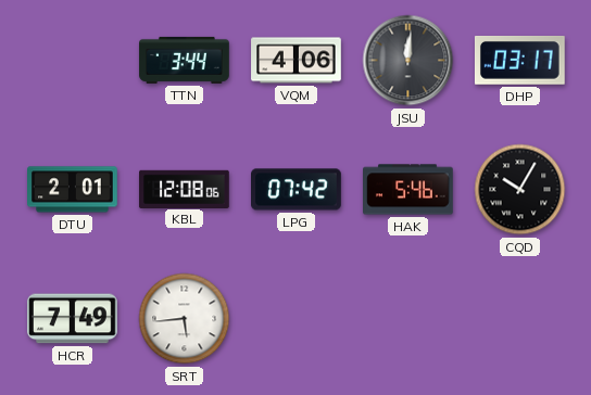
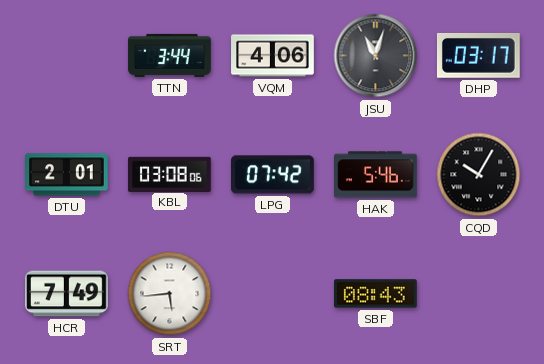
JSU: 12:01 -> 11:03
KBL: 12:08 -> 03:08
SBF: none -> 08:43
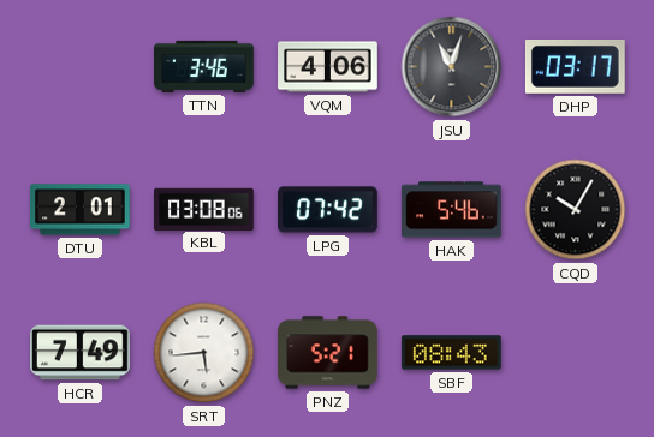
TTN: 3:44 -> 3:46
PNZ: none -> 5:21
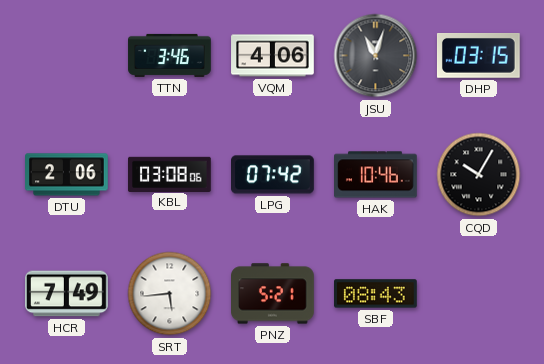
DHP: 03:17 -> 03:15
DTU: 2:01 -> 2:06
HAK: 5:46 -> 10:46
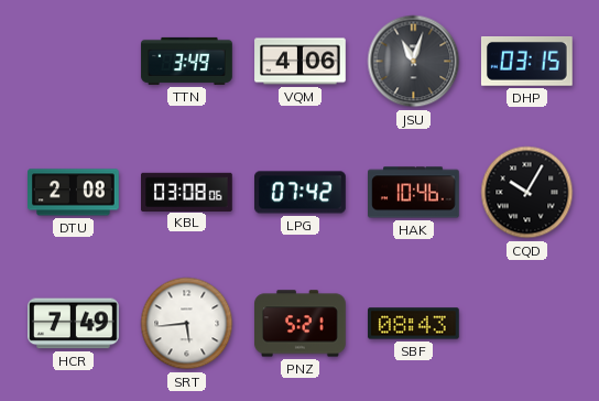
TTN: 3:46 -> 3:49
DTU: 2:06 -> 2:08
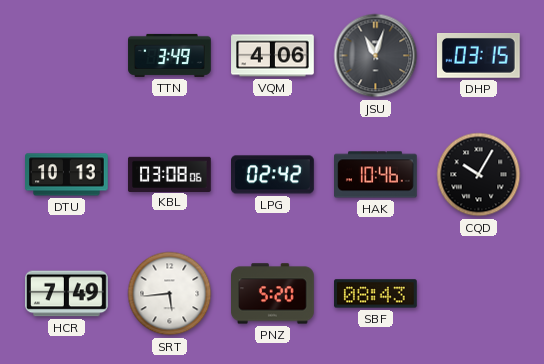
DTU: 2:08 -> 10:13
LPG: 07:42 -> 02:42
PNZ: 5:21 -> 5:20
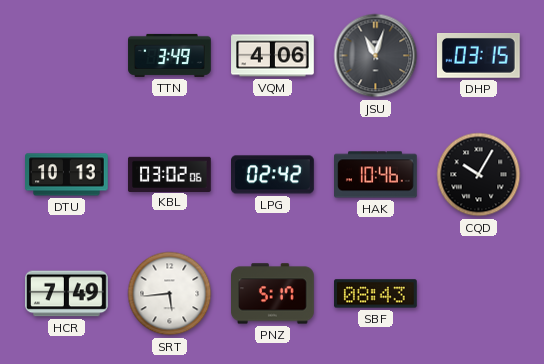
KBL: 03:08 -> 03:02
PNZ: 5:20 -> 5:17
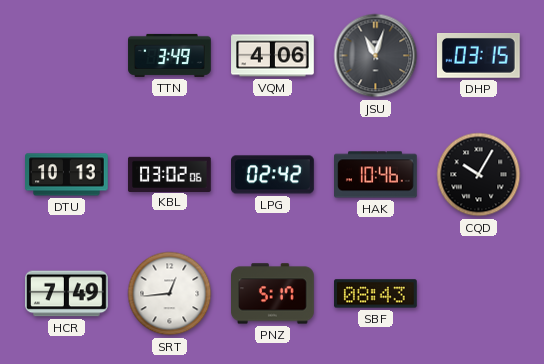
SRT: 5:44 -> 12:44
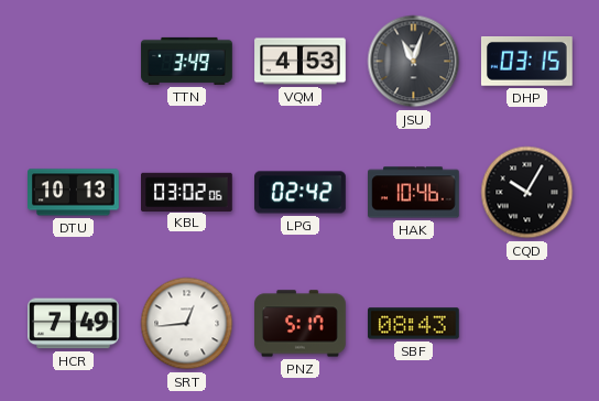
VQM: 4:06 -> 4:53
